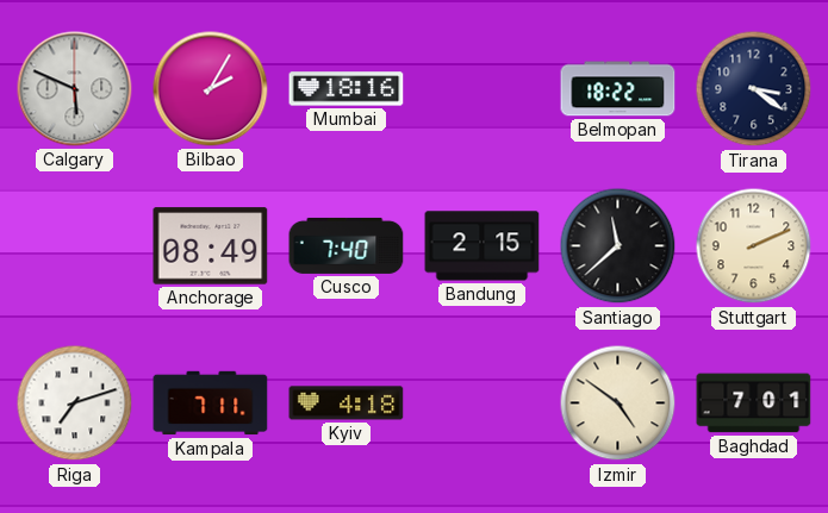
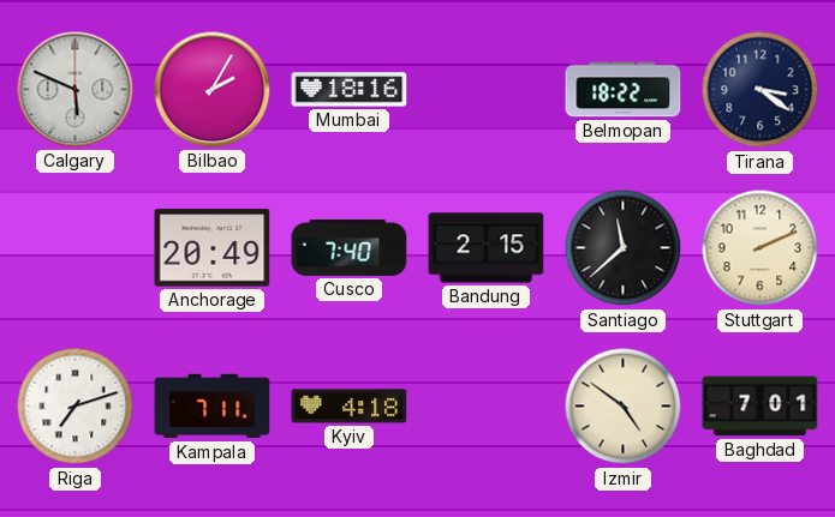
Anchorage: 08:49 -> 20:49
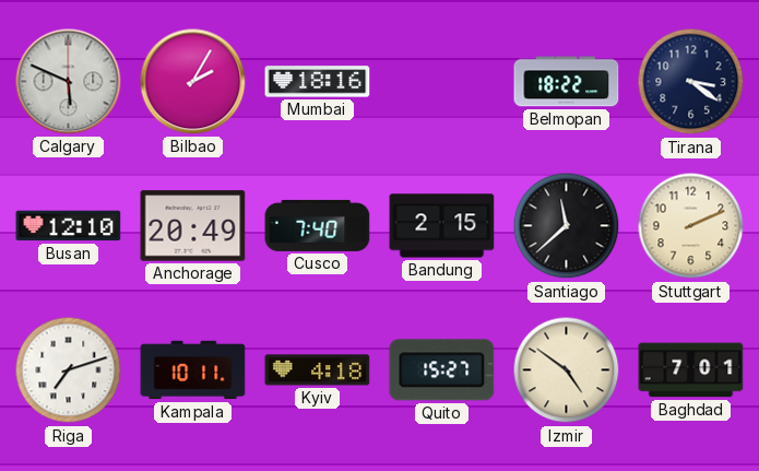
Busan: none -> 12:10
Kampala: 7:11 -> 10:11
Quito: none -> 15:27
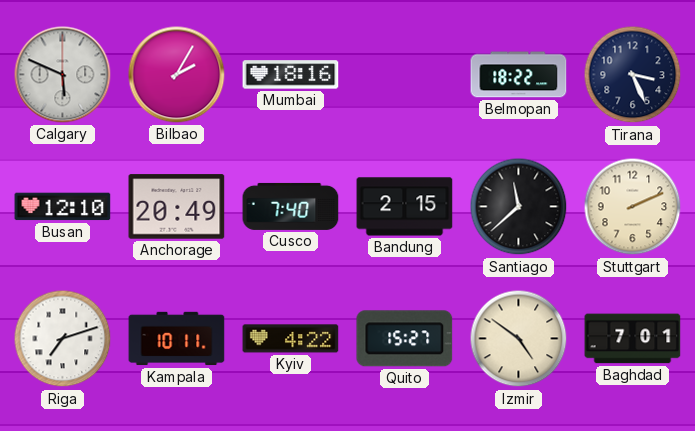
Tirana: 3:21 -> 3:26
Kyiv: 4:18 -> 4:22
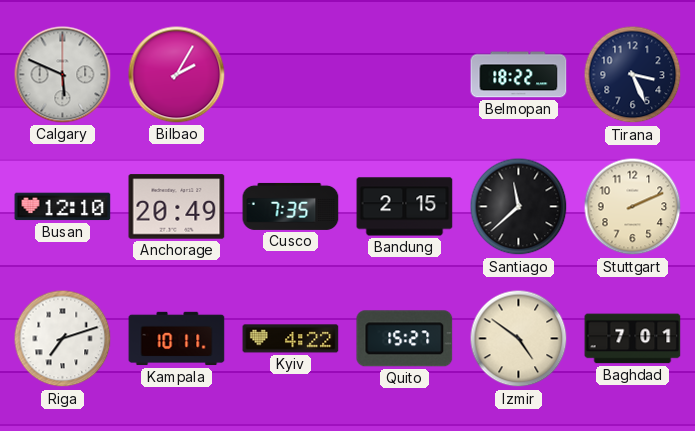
Mumbai: 18:16 -> none
Cusco: 7:40 -> 7:35
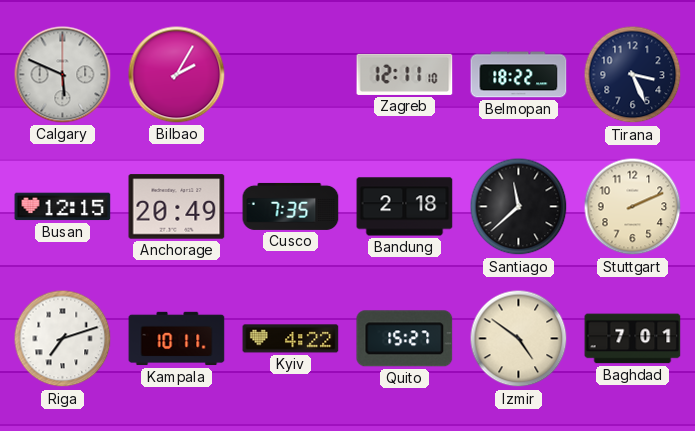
Zagreb: none -> 12:11
Busan: 12:10 -> 12:15
Bandung: 2:15 -> 2:18
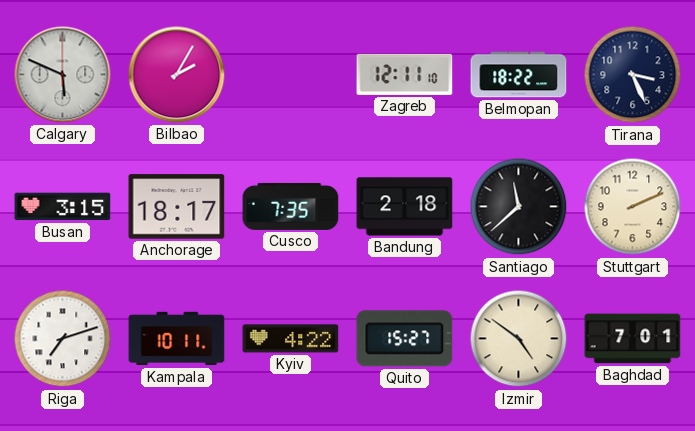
Busan: 12:15 -> 3:15
Anchorage: 20:49 -> 18:17
